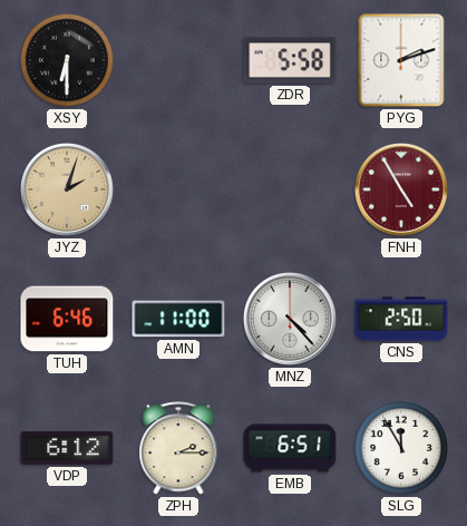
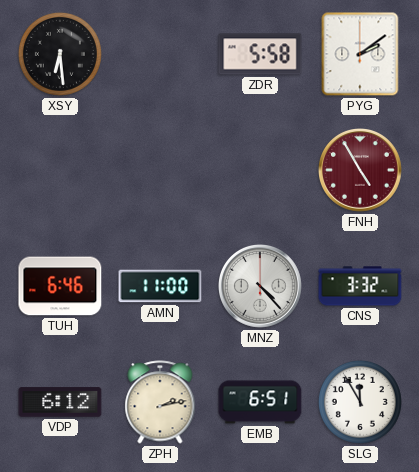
XSY: 6:30 -> 6:29
PYG: 2:12 -> 2:09
JYZ: 2:03 -> none
CNS: 2:50 -> 3:32
ZPH: 2:15 -> 2:13
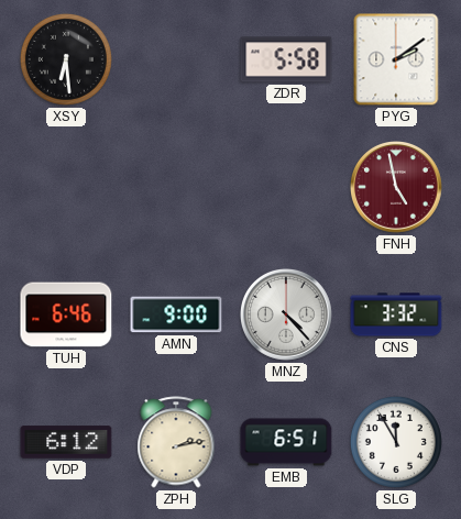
FNH: 4:55 -> 4:58
AMN: 11:00 -> 9:00
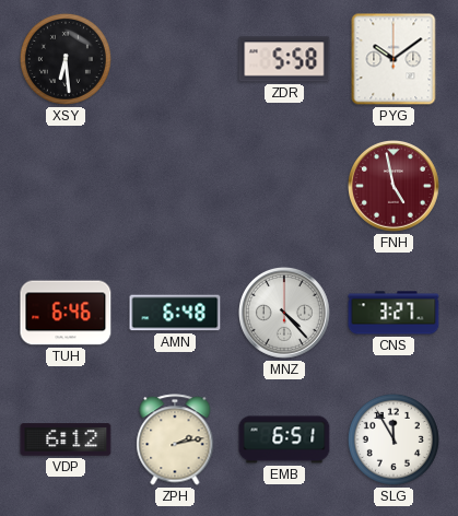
PYG: 2:09 -> 10:09
AMN: 9:00 -> 6:48
CNS: 3:32 -> 3:27
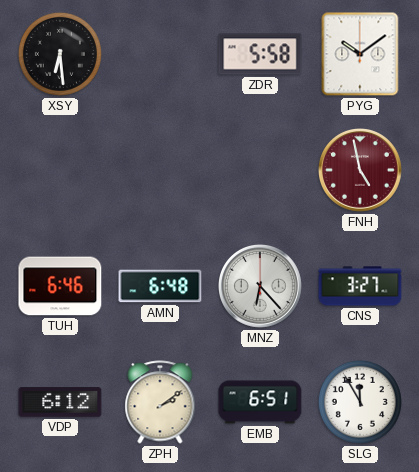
MNZ: 4:23 -> 6:23
ZPH: 2:13 -> 2:09
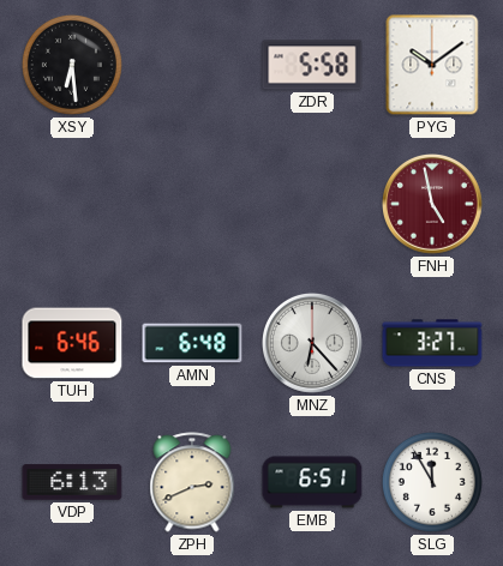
VDP: 6:12 -> 6:13
ZPH: 2:09 -> 2:41
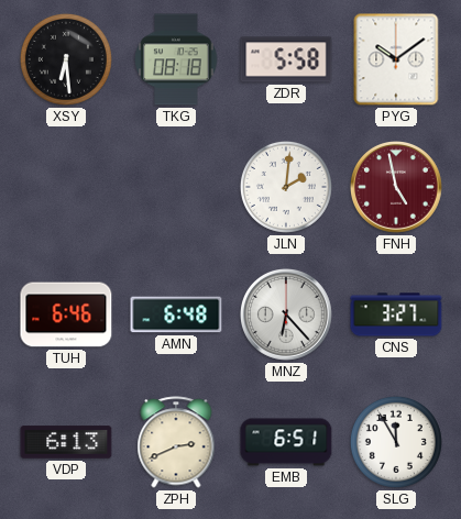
TKG: none -> 08:18
JLN: none -> 2:01
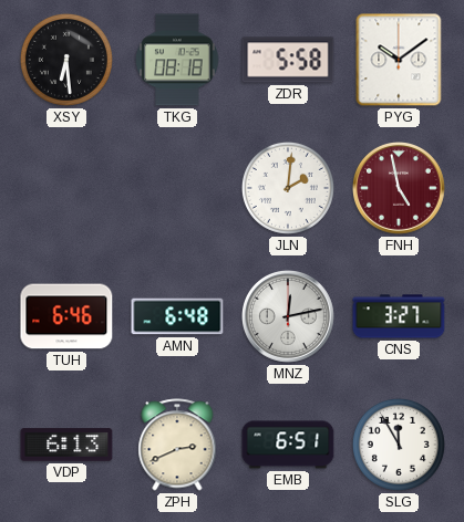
MNZ: 6:23 -> 12:13
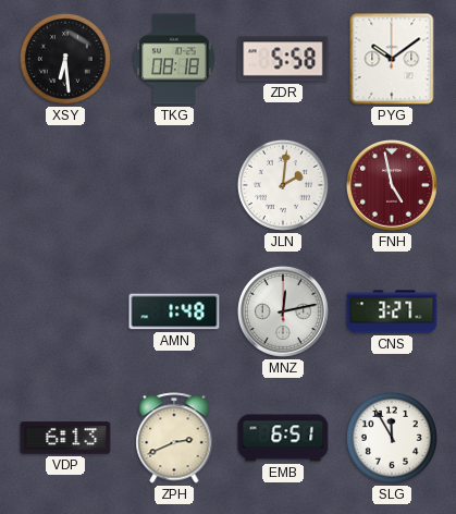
TUH: 6:46 -> none
AMN: 6:48 -> 1:48
